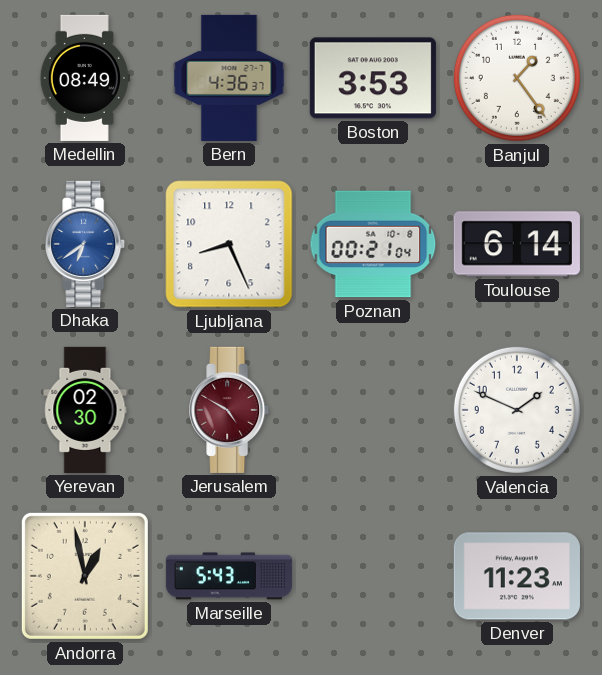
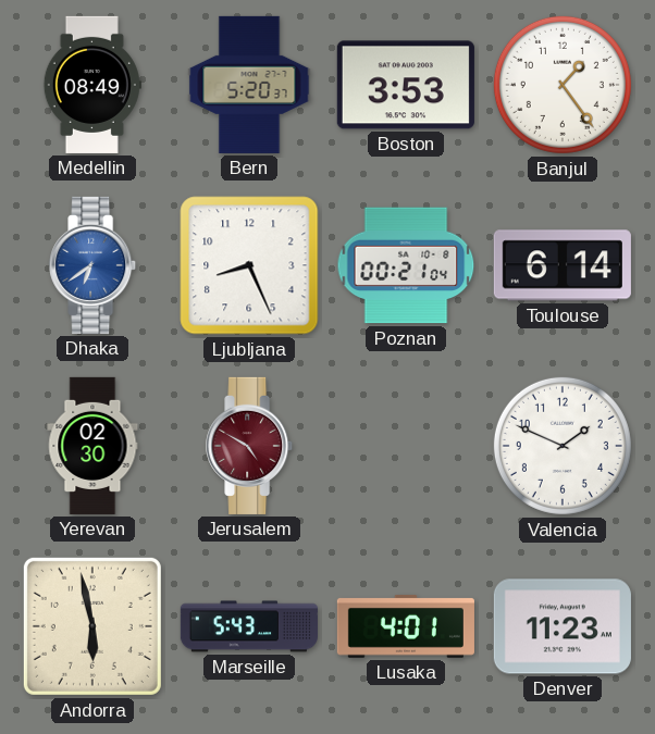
Bern: 4:36 -> 5:20
Andorra: 12:58 -> 5:58
Lusaka: none -> 4:01
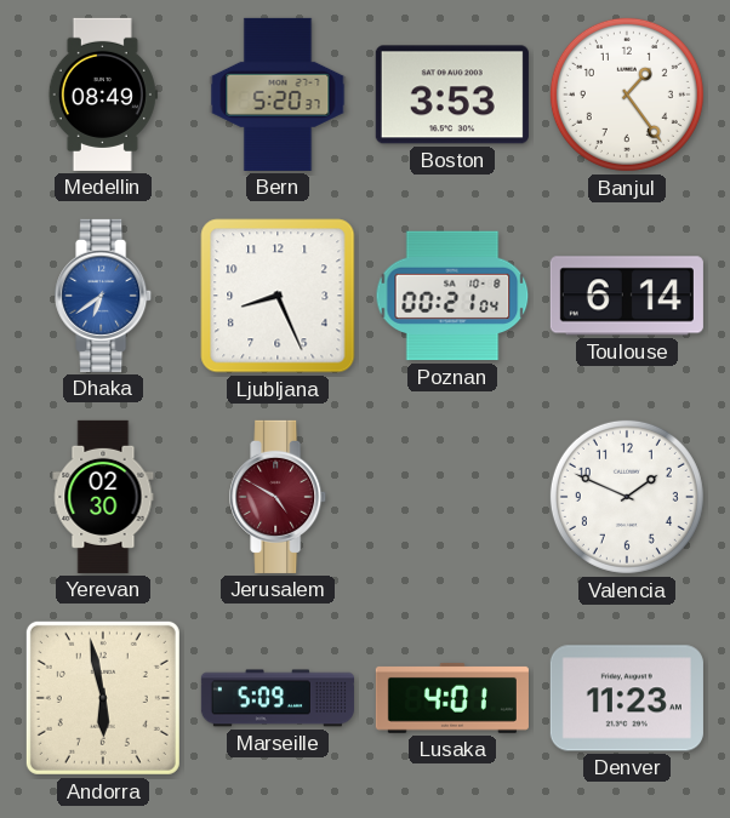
Marseille: 5:43 -> 5:09
